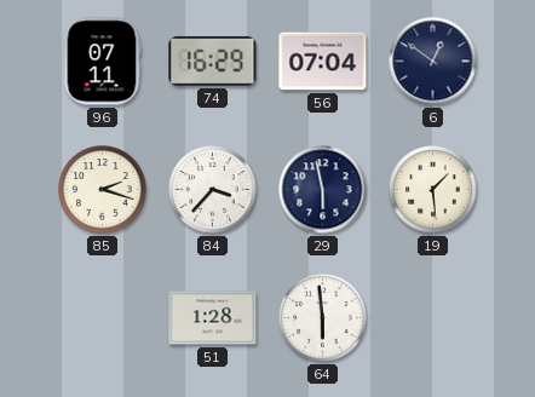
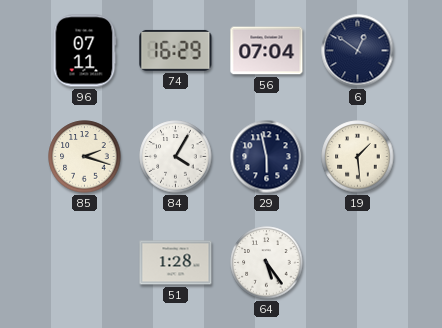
84: 3:37 -> 4:05
64: 5:59 -> 5:24
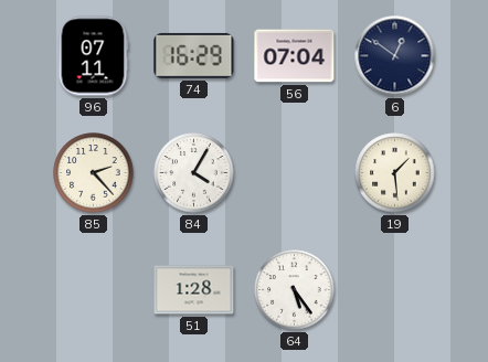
85: 2:18 -> 2:23
29: 5:58 -> none
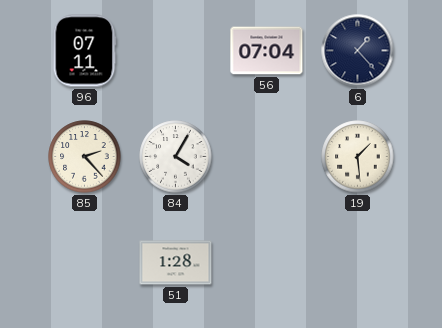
74: 16:29 -> none
6: 12:51 -> 1:23
64: 5:24 -> none
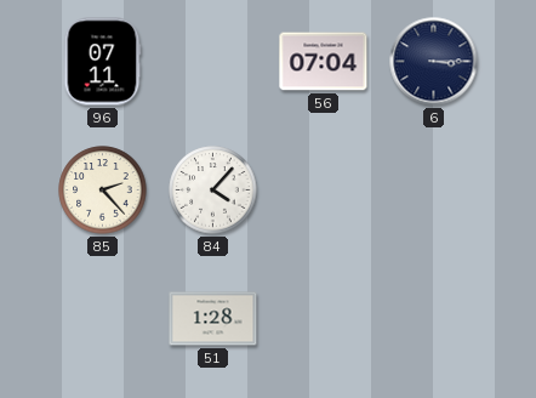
6: 1:23 -> 3:15
84: 4:05 -> 4:07
19: 1:29 -> none
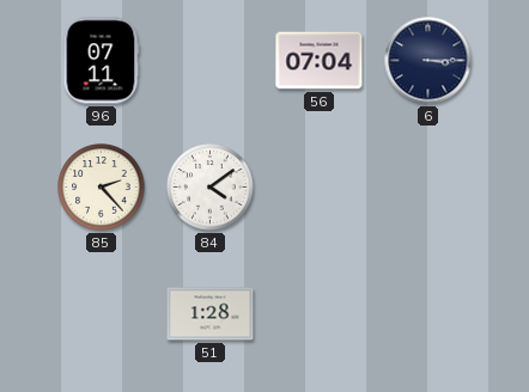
84: 4:07 -> 4:09
